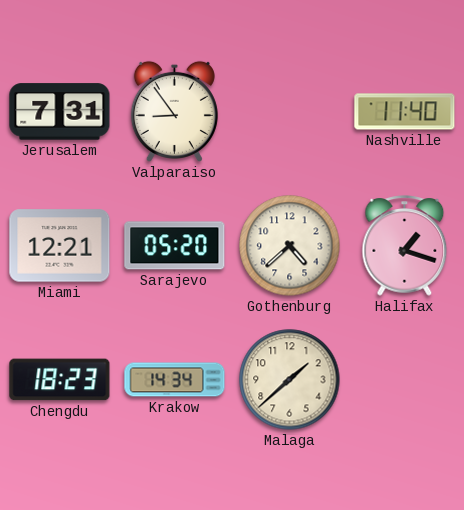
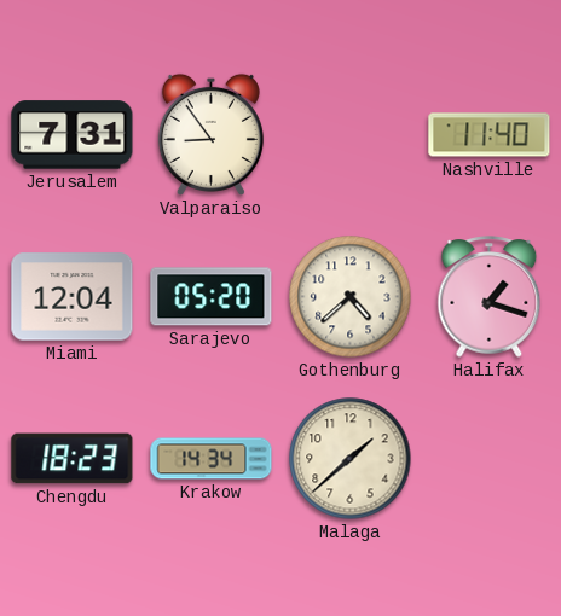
Miami: 12:21 -> 12:04
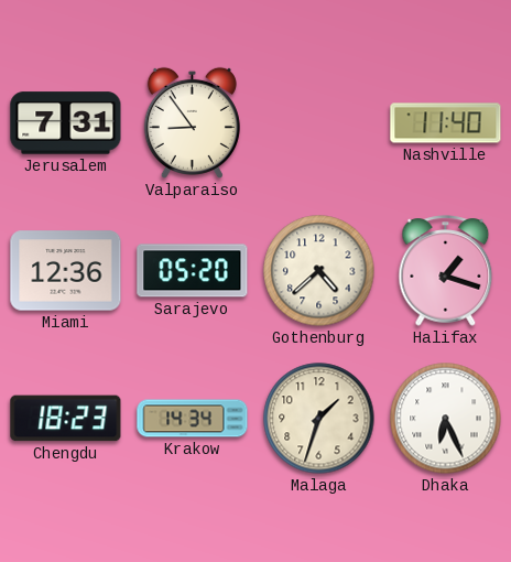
Miami: 12:04 -> 12:36
Malaga: 1:38 -> 1:33
Dhaka: none -> 6:26
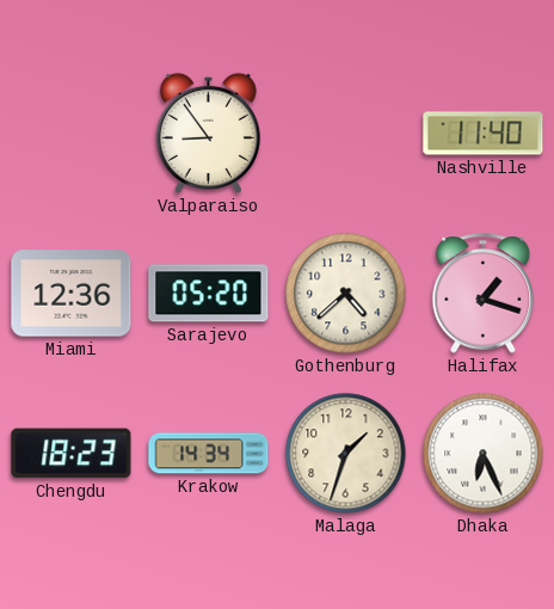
Jerusalem: 7:31 -> none
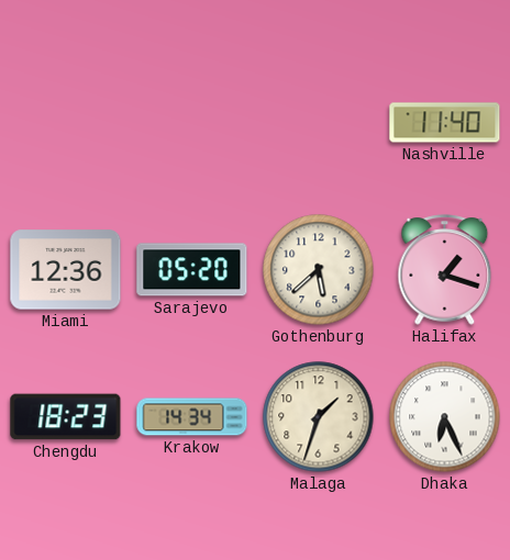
Valparaiso: 8:54 -> none
Gothenburg: 4:38 -> 5:38
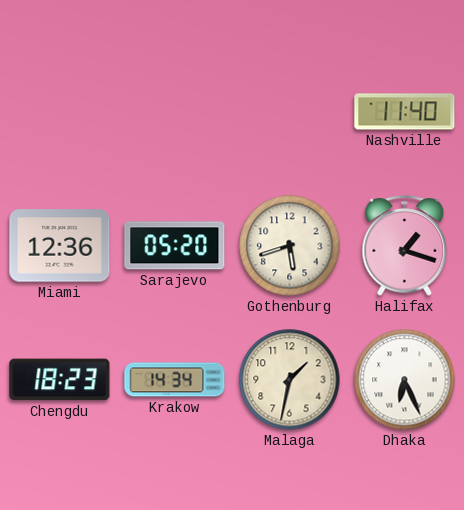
Gothenburg: 5:38 -> 5:42
Malaga: 1:33 -> 1:32
